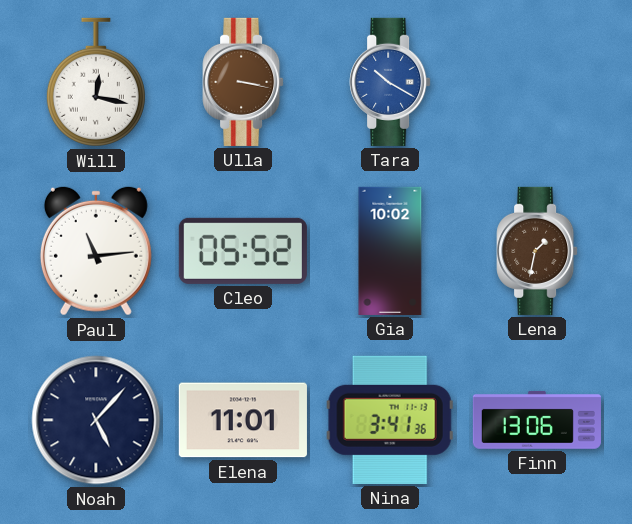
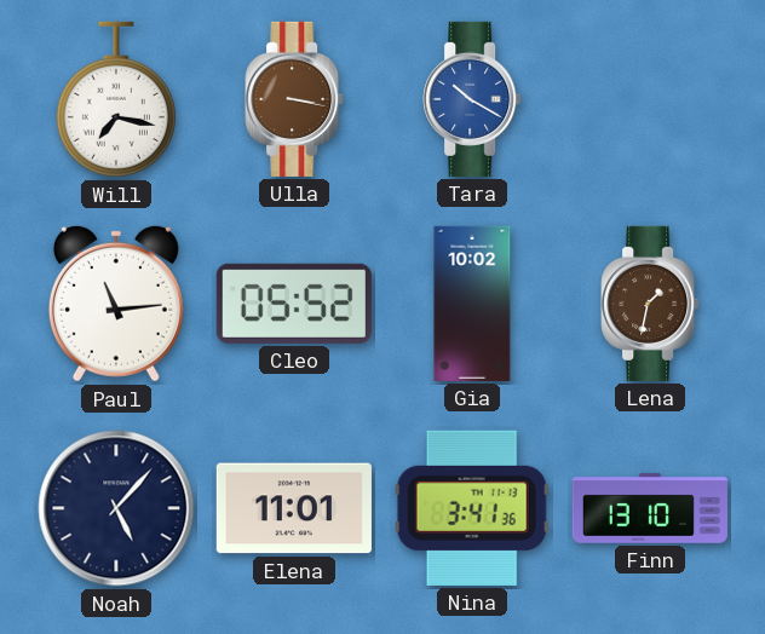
Will: 12:17 -> 7:17
Finn: 13:06 -> 13:10
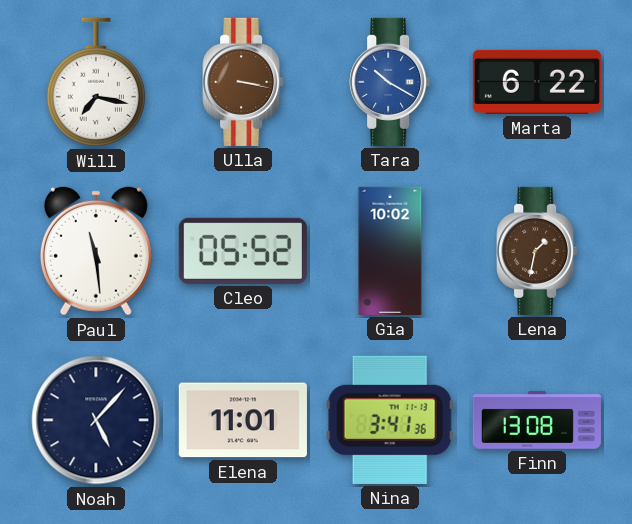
Marta: none -> 6:22
Paul: 11:14 -> 11:29
Finn: 13:10 -> 13:08
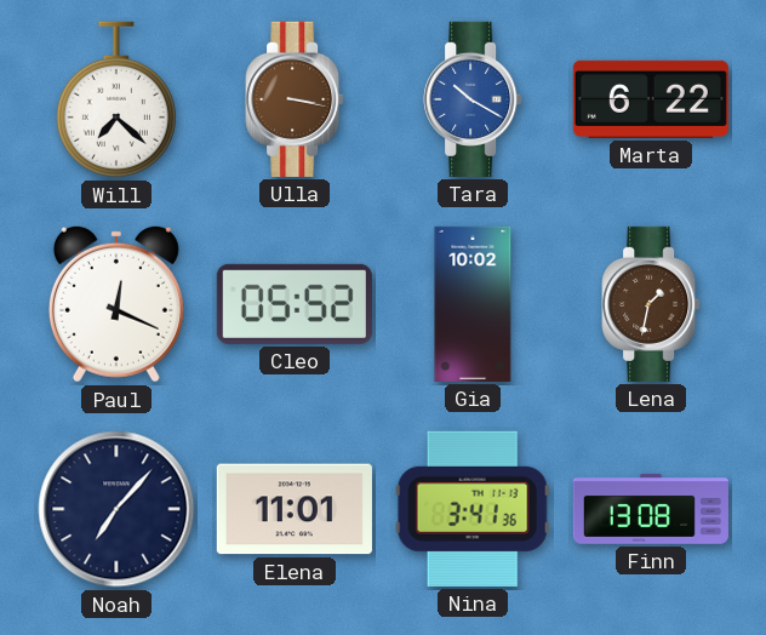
Will: 7:17 -> 7:22
Paul: 11:29 -> 12:19
Noah: 5:07 -> 7:07
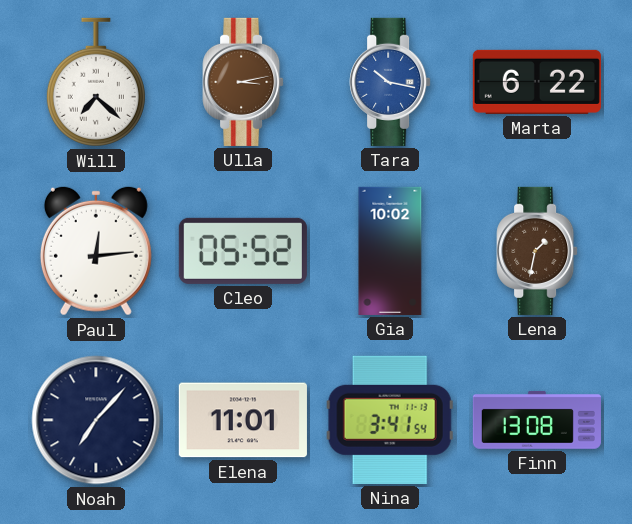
Ulla: 3:17 -> 3:13
Tara: 10:20 -> 10:17
Paul: 12:19 -> 12:14
Nina: 3:41:36 -> 3:41:54
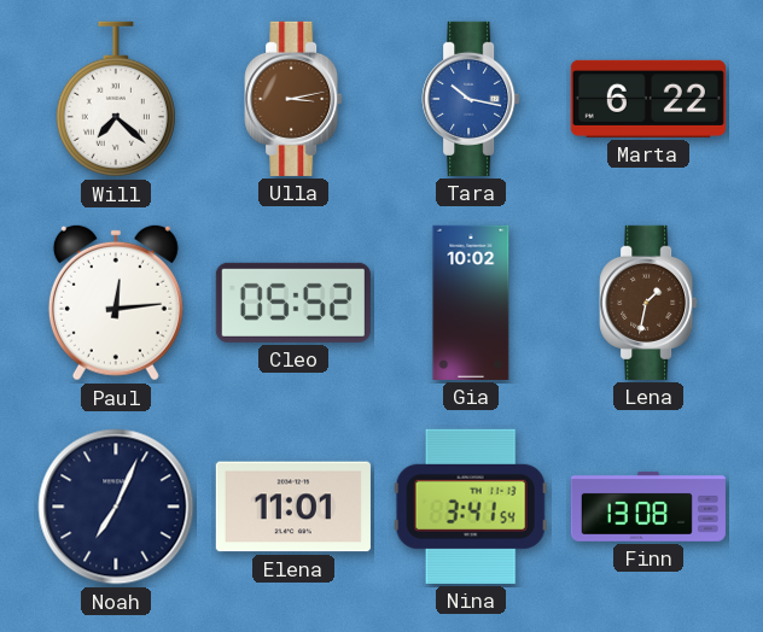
Noah: 7:07 -> 7:04
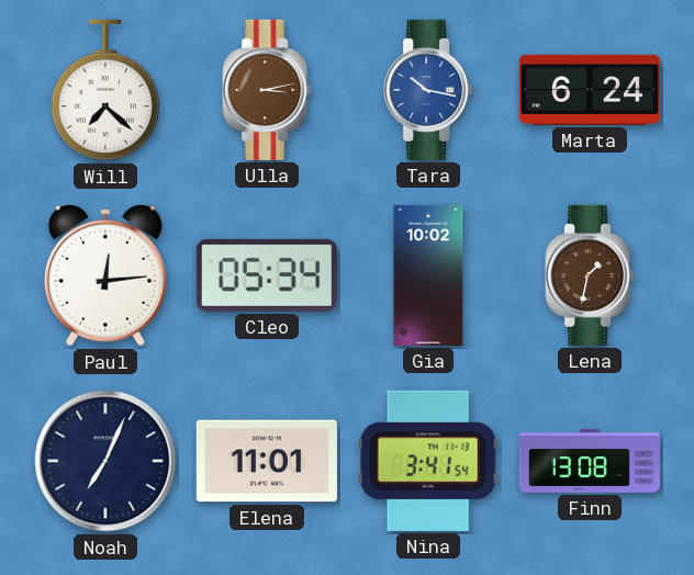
Marta: 6:22 -> 6:24
Cleo: 05:52 -> 05:34
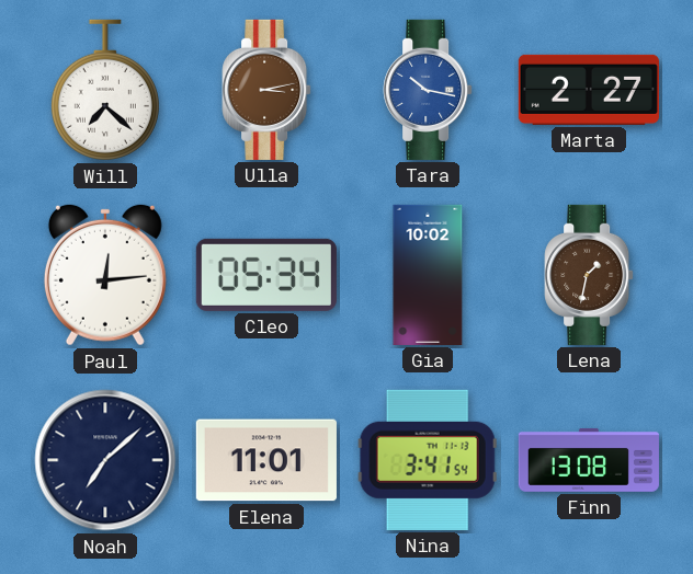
Marta: 6:24 -> 2:27
Noah: 7:04 -> 7:08
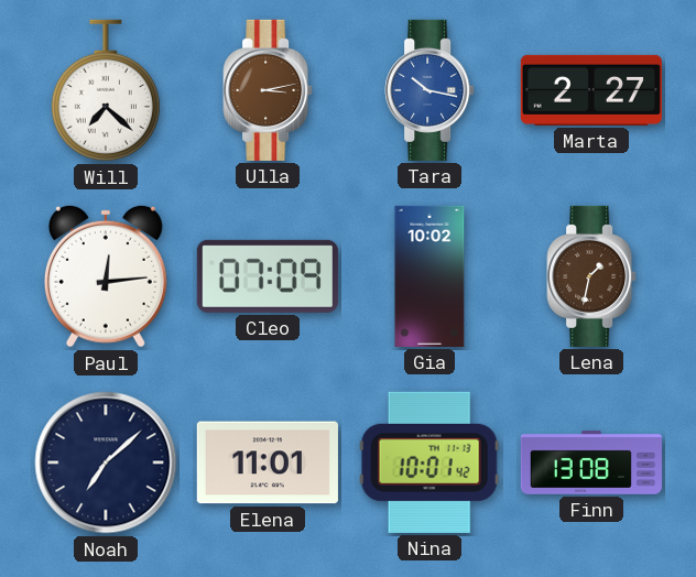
Cleo: 05:34 -> 07:09
Nina: 3:41 -> 10:01
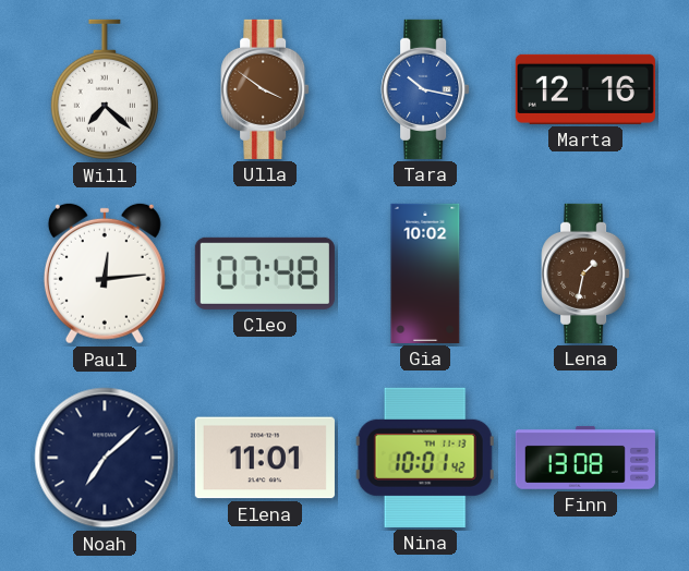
Ulla: 3:13 -> 3:51
Marta: 2:27 -> 12:16
Cleo: 07:09 -> 07:48
